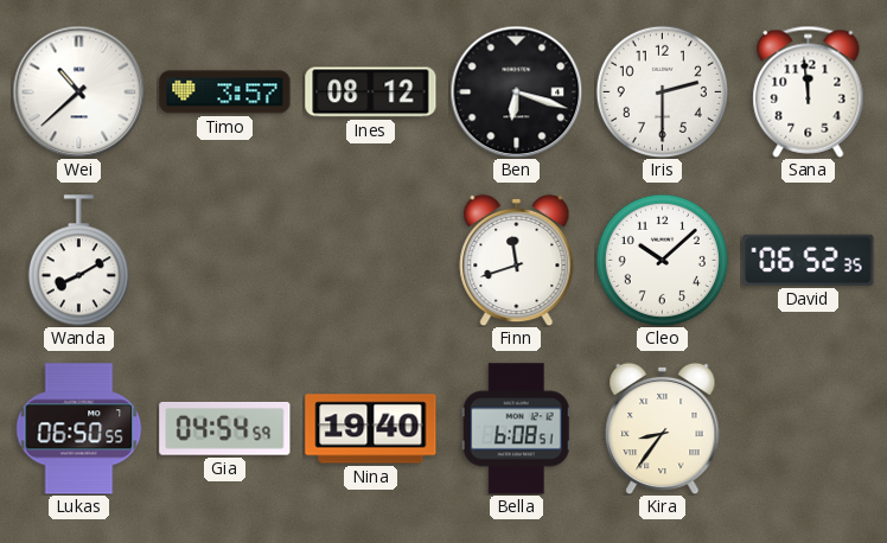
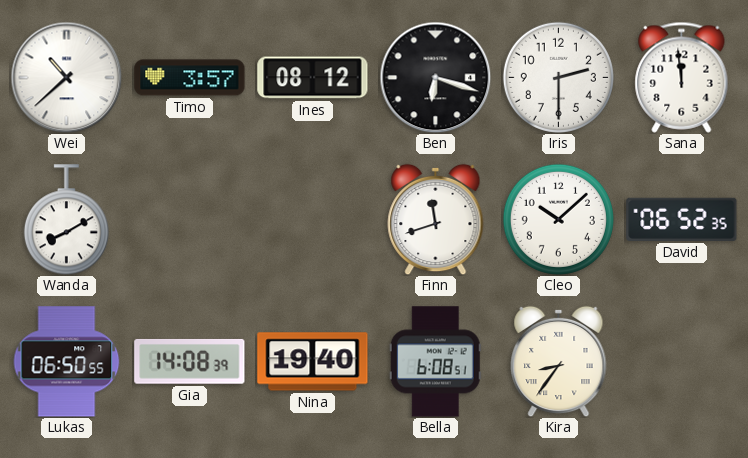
Gia: 04:54 -> 14:08
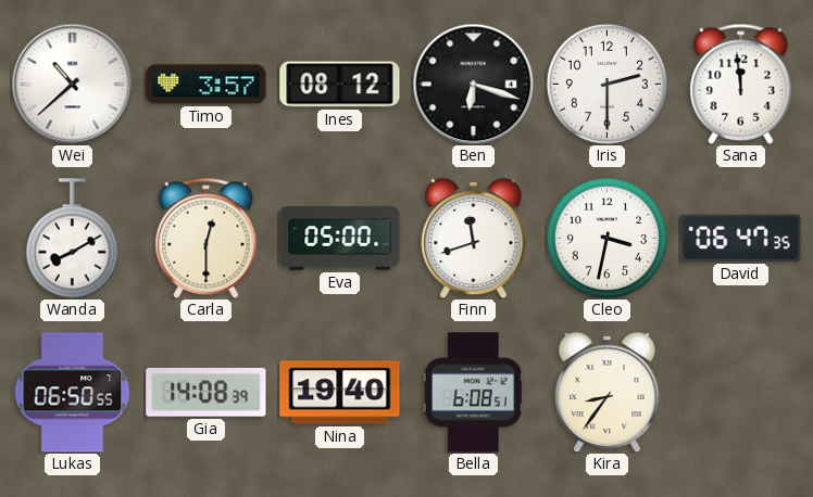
Carla: none -> 12:30
Eva: none -> 05:00
Cleo: 10:08 -> 3:32
David: 06:52 -> 06:47
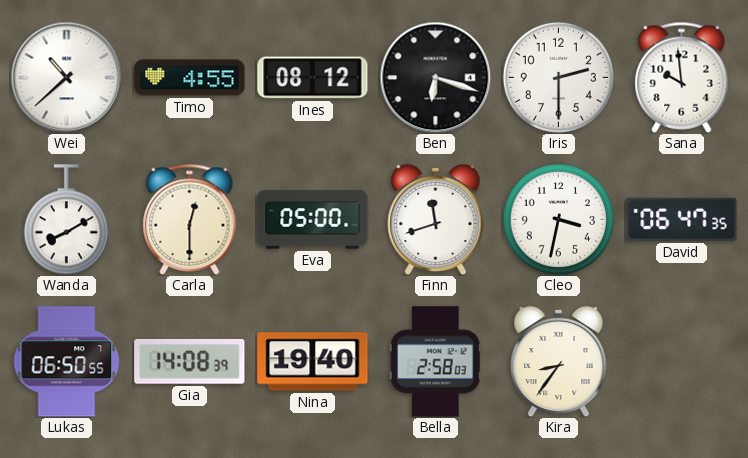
Timo: 3:57 -> 4:55
Sana: 11:59 -> 9:59
Bella: 6:08 -> 2:58
